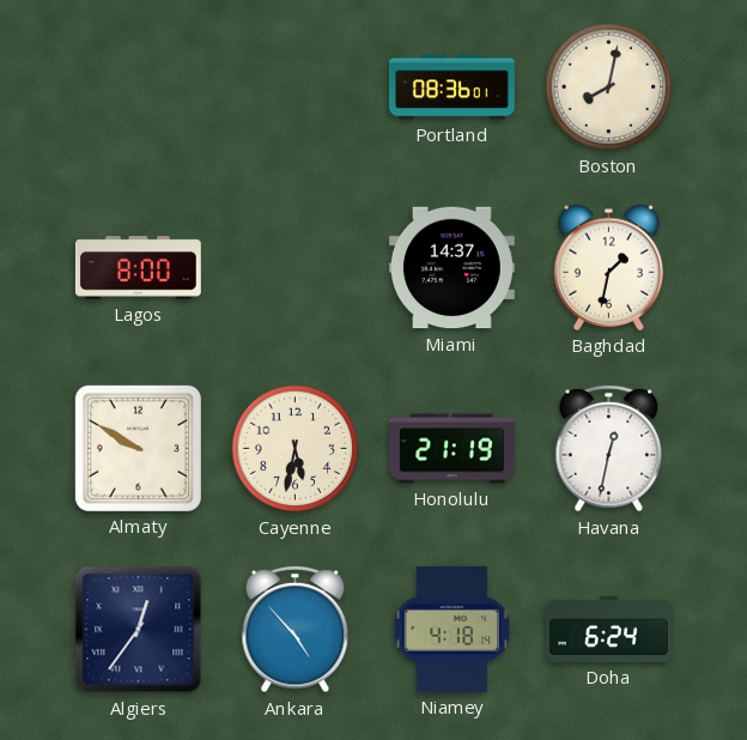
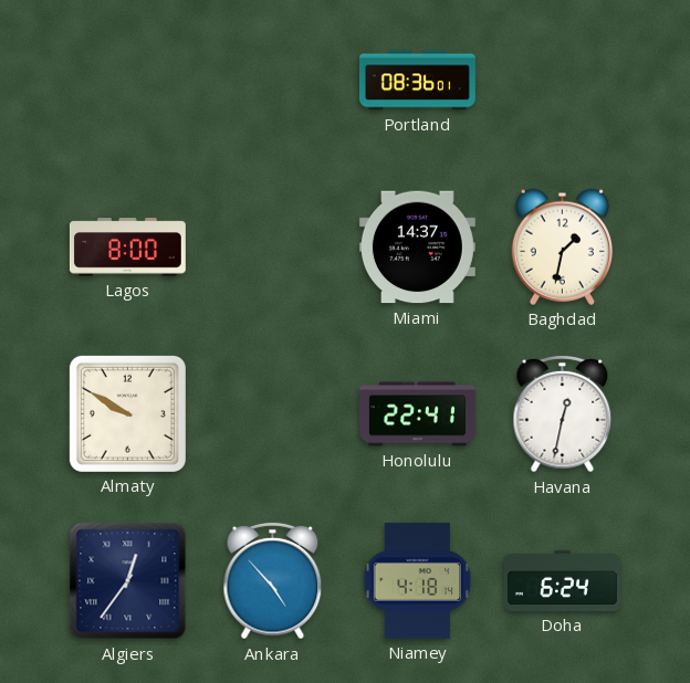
Boston: 8:02 -> none
Cayenne: 5:32 -> none
Honolulu: 21:19 -> 22:41
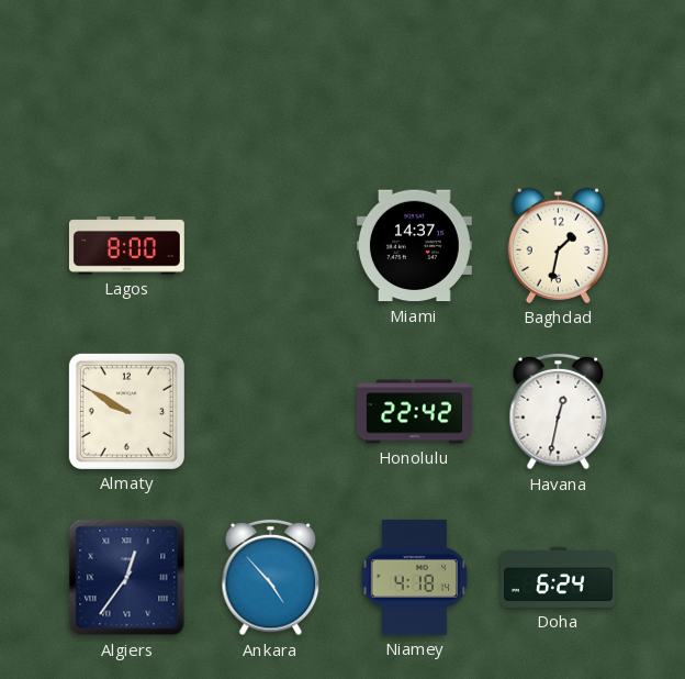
Portland: 08:36 -> none
Honolulu: 22:41 -> 22:42
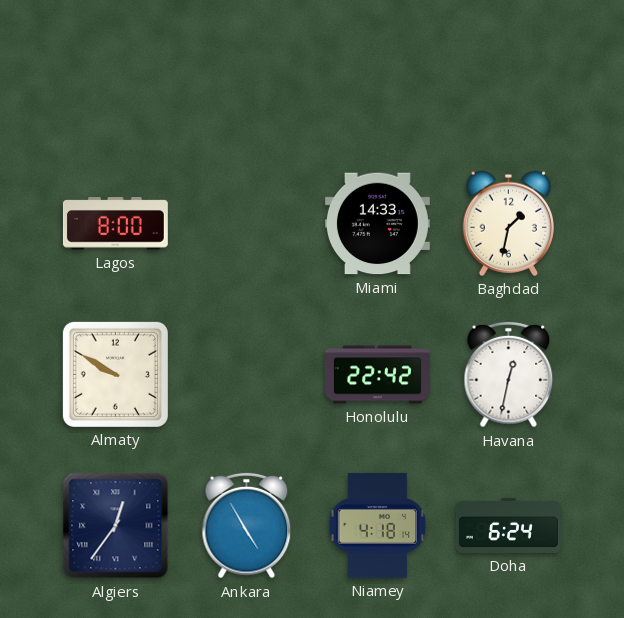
Miami: 14:37 -> 14:33
Ankara: 4:53 -> 4:55
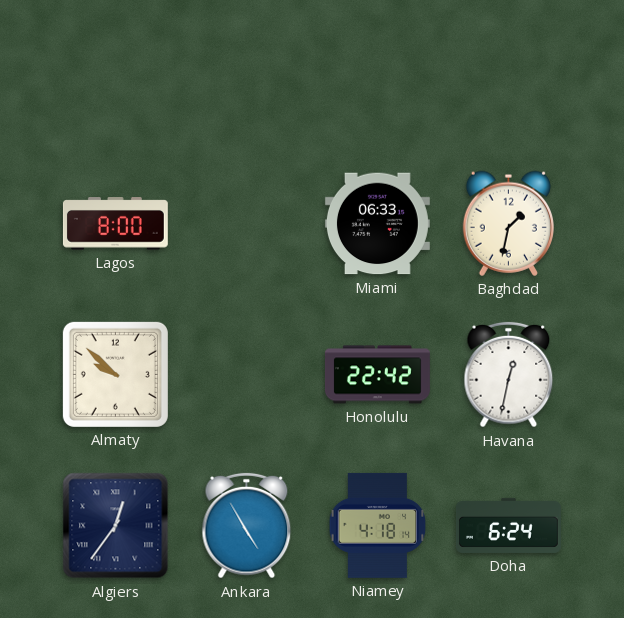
Miami: 14:33 -> 06:33
Almaty: 9:50 -> 9:52
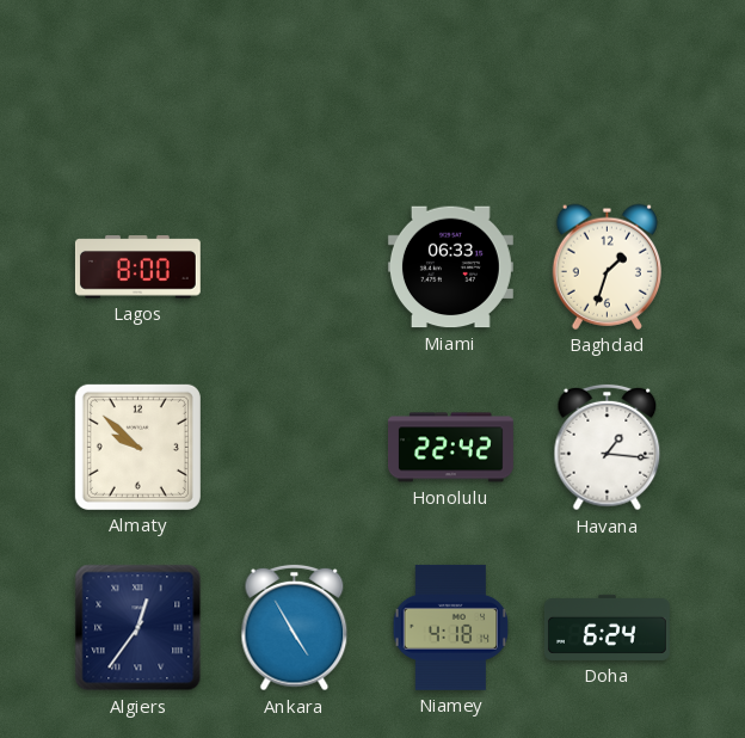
Baghdad: 1:32 -> 1:33
Havana: 12:32 -> 1:16
